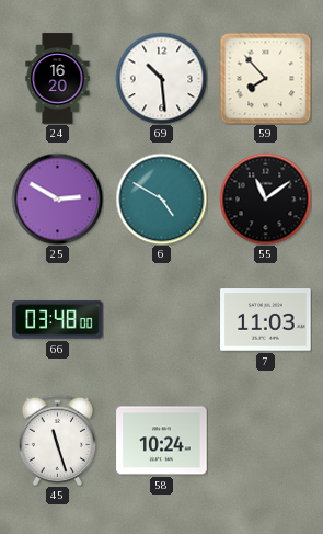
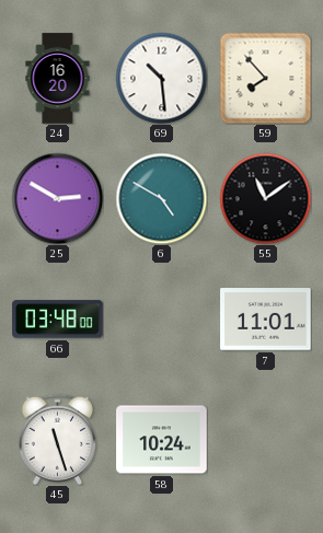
7: 11:03 -> 11:01
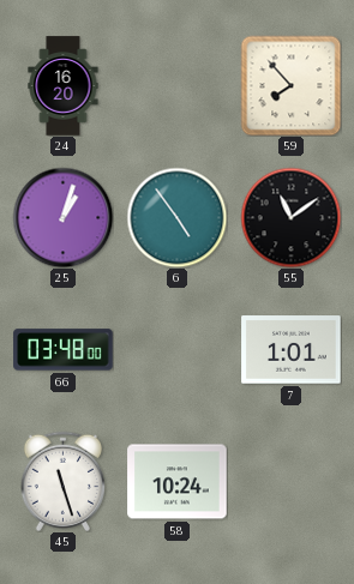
69: 10:29 -> none
25: 2:50 -> 1:03
6: 4:50 -> 4:54
7: 11:01 -> 1:01
